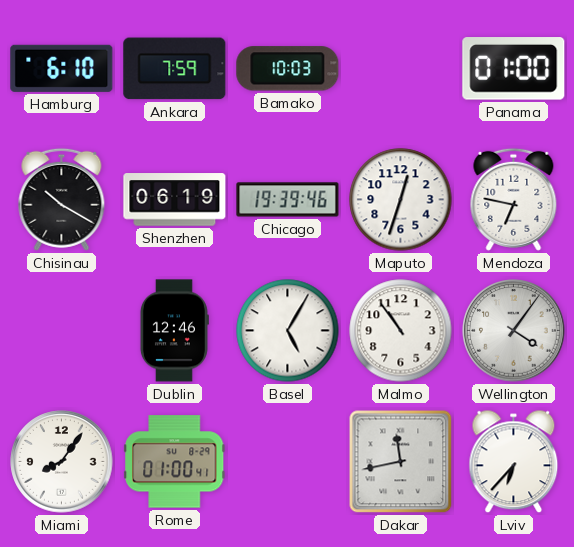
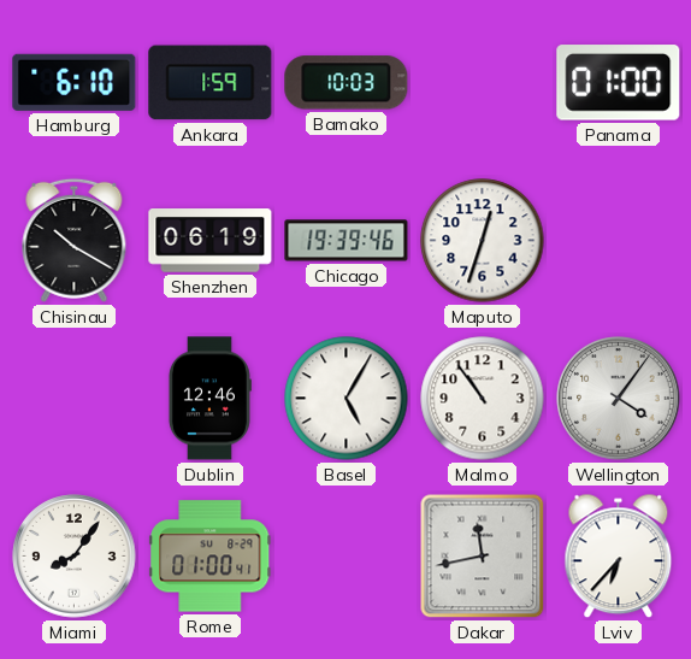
Ankara: 7:59 -> 1:59
Mendoza: 6:47 -> none
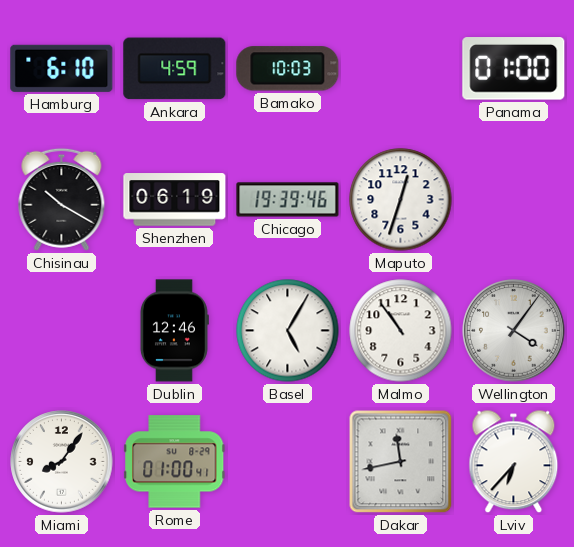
Ankara: 1:59 -> 4:59
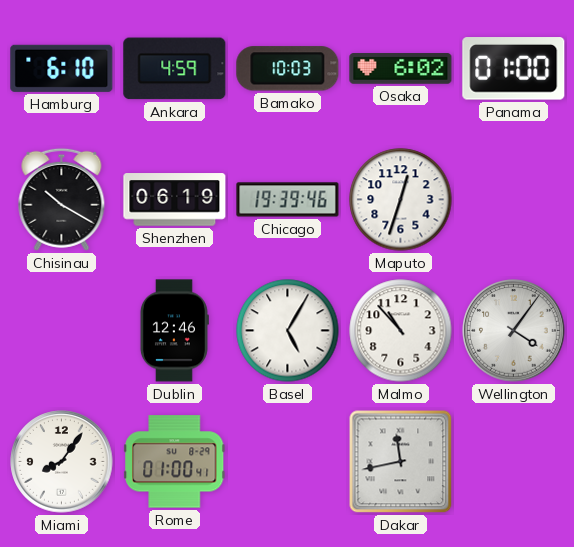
Osaka: none -> 6:02
Malmo: 10:54 -> 10:53
Lviv: 6:37 -> none
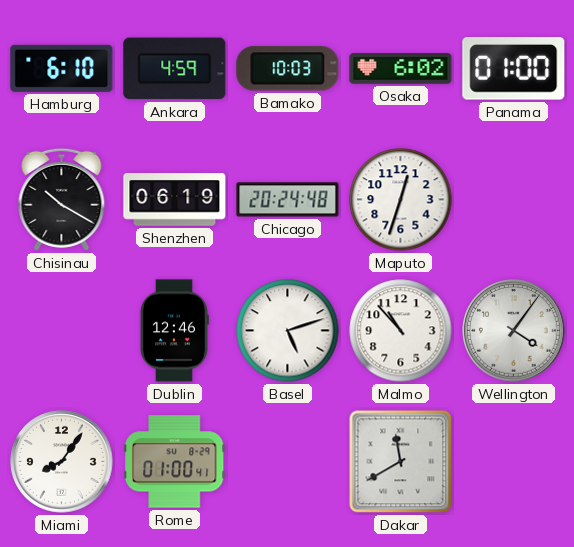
Chicago: 19:39 -> 20:24
Basel: 5:05 -> 5:12
Dakar: 11:43 -> 11:40
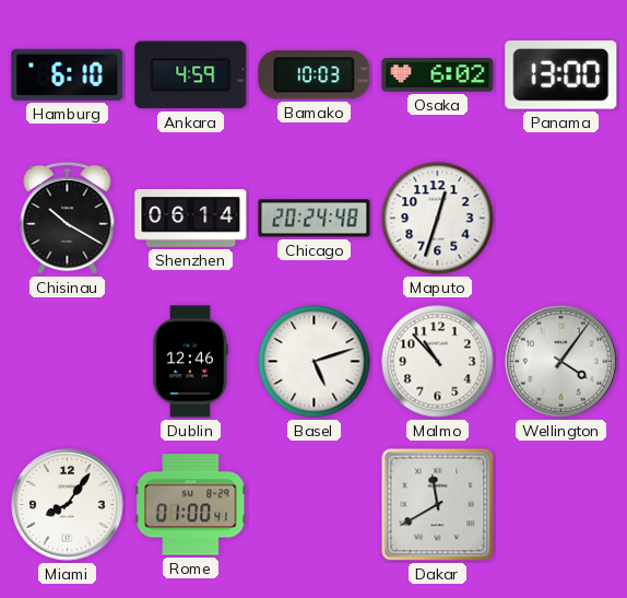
Panama: 01:00 -> 13:00
Shenzhen: 06:19 -> 06:14
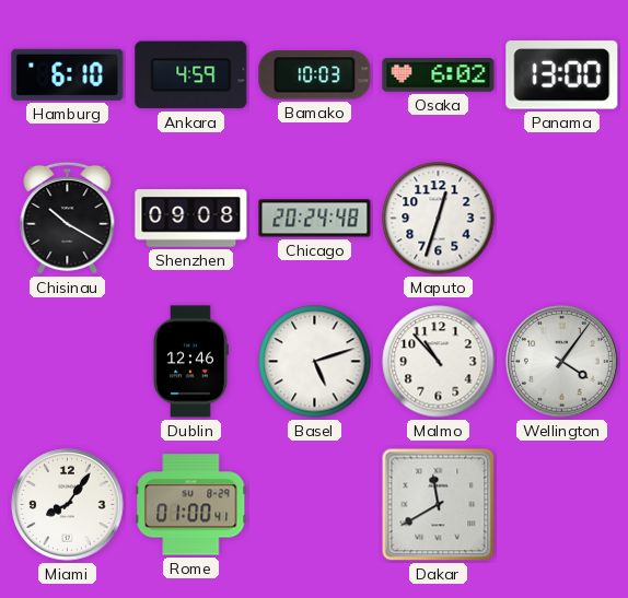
Shenzhen: 06:14 -> 09:08
